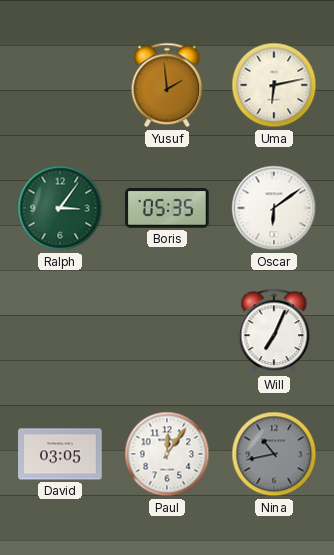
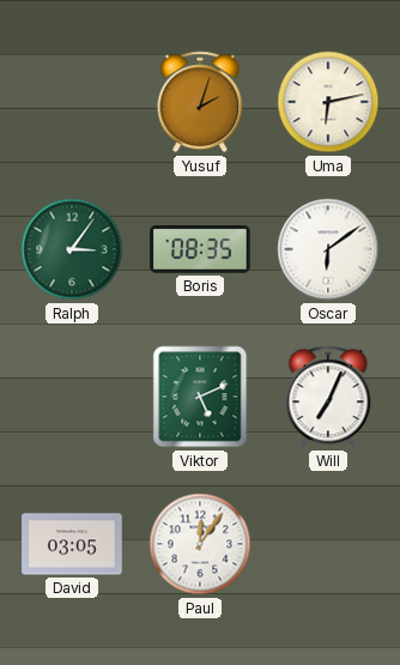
Yusuf: 1:59 -> 2:03
Boris: 05:35 -> 08:35
Viktor: none -> 5:11
Nina: 10:43 -> none
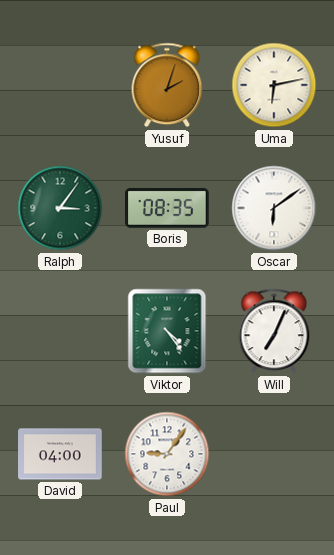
Viktor: 5:11 -> 4:24
David: 03:05 -> 04:00
Paul: 12:06 -> 9:06
